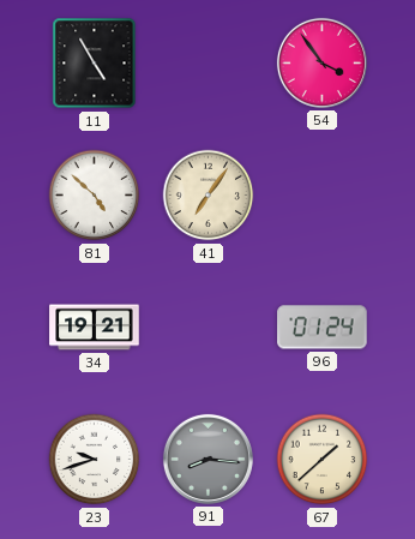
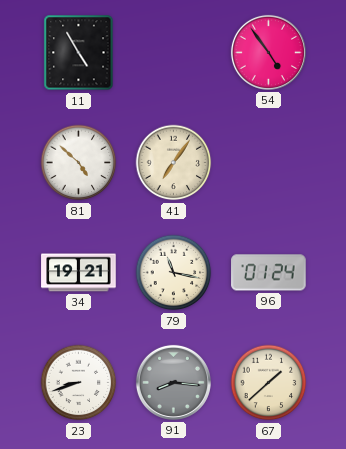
54: 3:54 -> 4:54
79: none -> 11:17
23: 9:42 -> 8:42
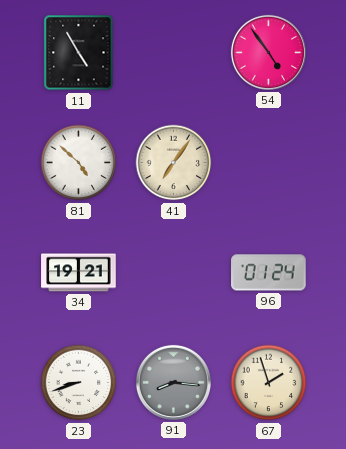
79: 11:17 -> none
67: 1:38 -> 1:57
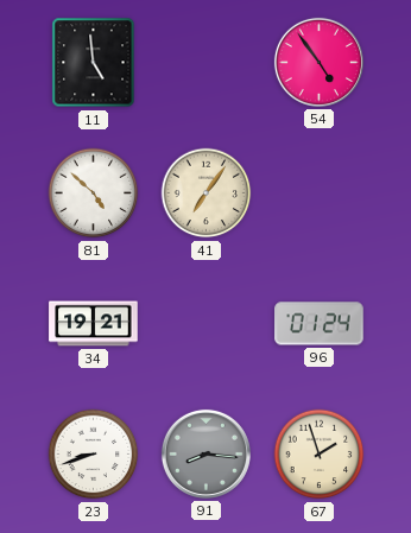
11: 4:55 -> 4:59
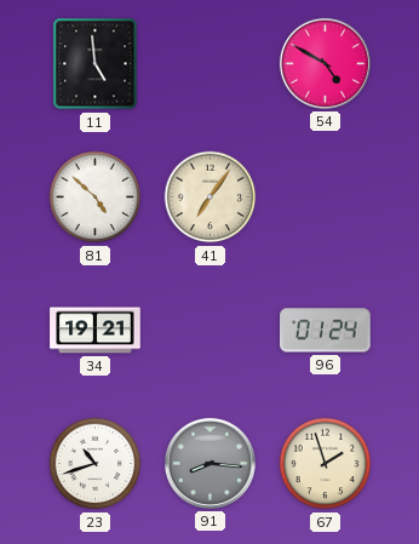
54: 4:54 -> 4:50
23: 8:42 -> 10:42
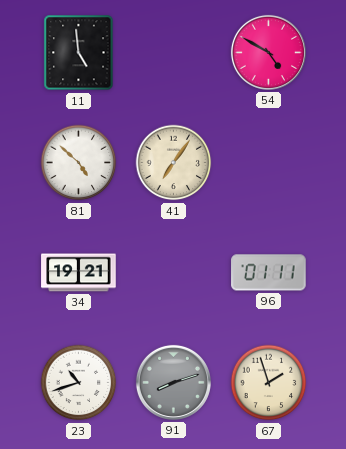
96: 01:24 -> 01:11
91: 8:16 -> 8:12
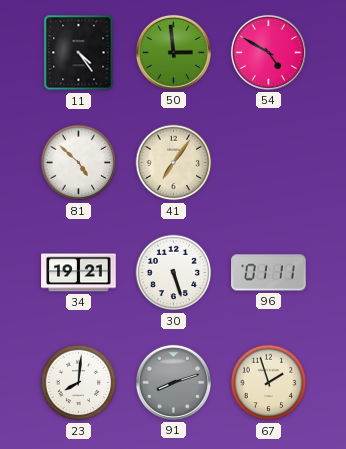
11: 4:59 -> 4:24
50: none -> 2:59
30: none -> 5:27
23: 10:42 -> 8:01
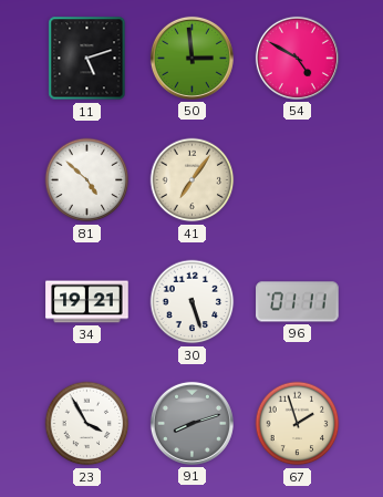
11: 4:24 -> 5:12
23: 8:01 -> 3:55
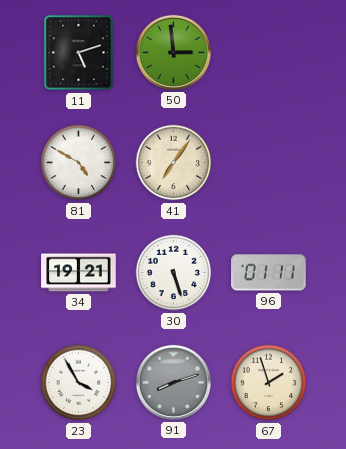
54: 4:50 -> none
81: 4:52 -> 4:50
